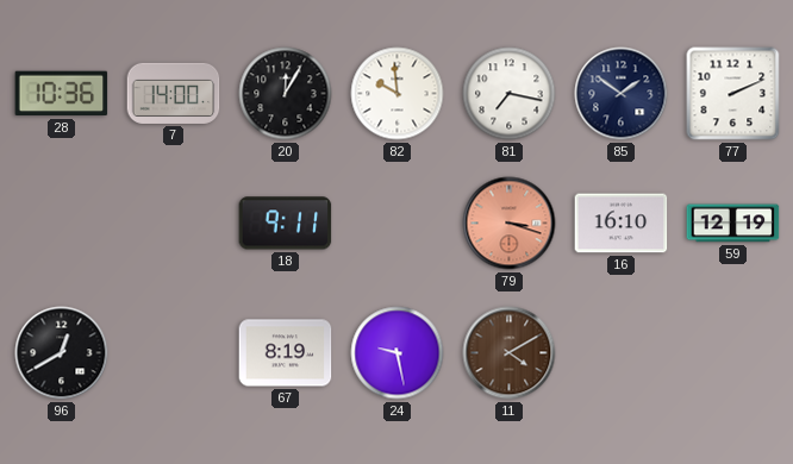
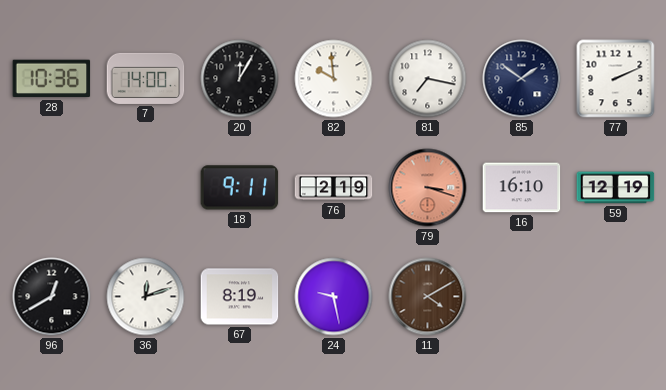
76: none -> 2:19
36: none -> 12:12
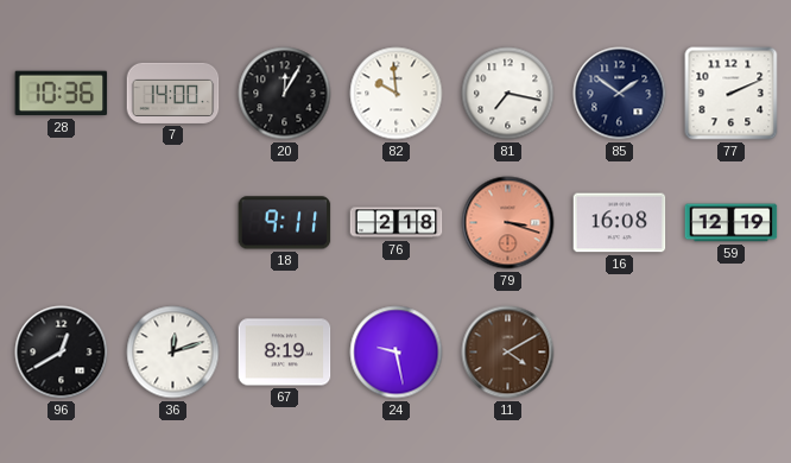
76: 2:19 -> 2:18
16: 16:10 -> 16:08
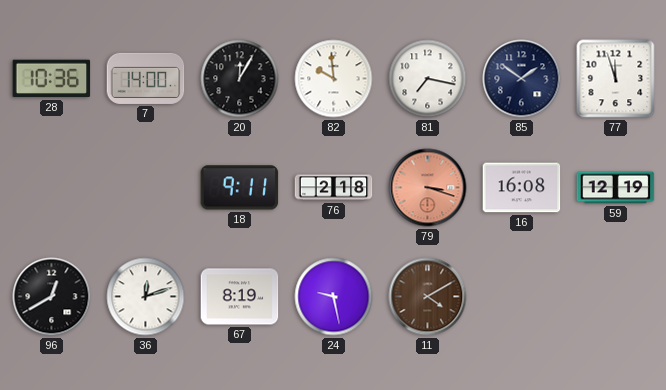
77: 2:11 -> 11:57
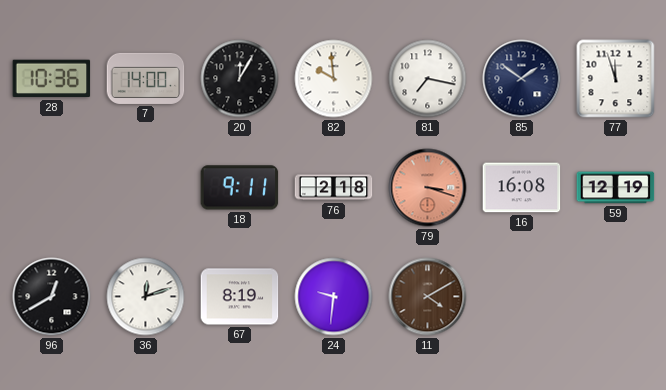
24: 9:28 -> 9:31
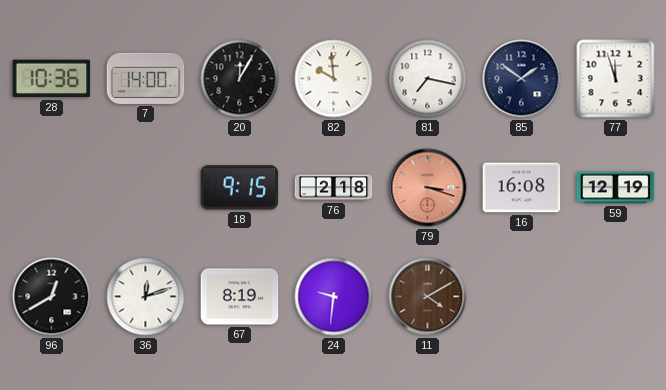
18: 9:11 -> 9:15
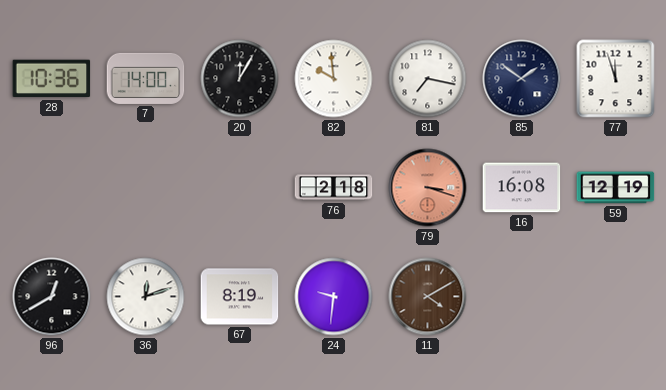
18: 9:15 -> none
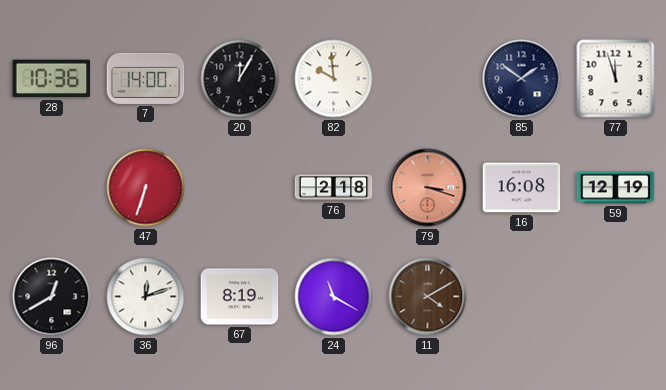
81: 7:17 -> none
47: none -> 6:33
24: 9:31 -> 11:20
